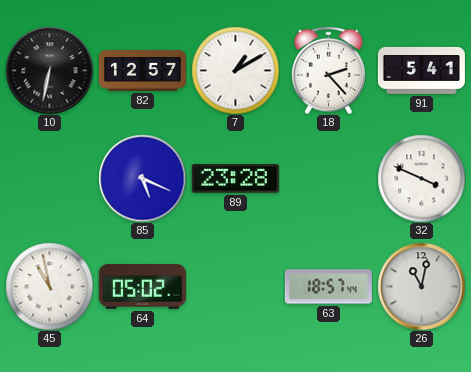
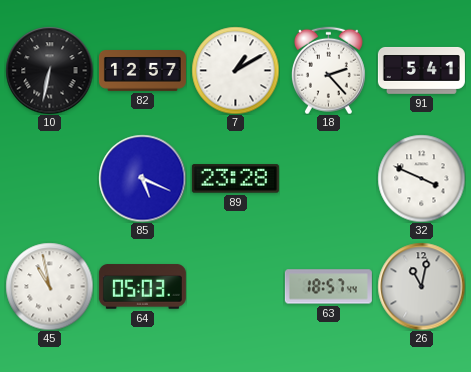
64: 05:02 -> 05:03
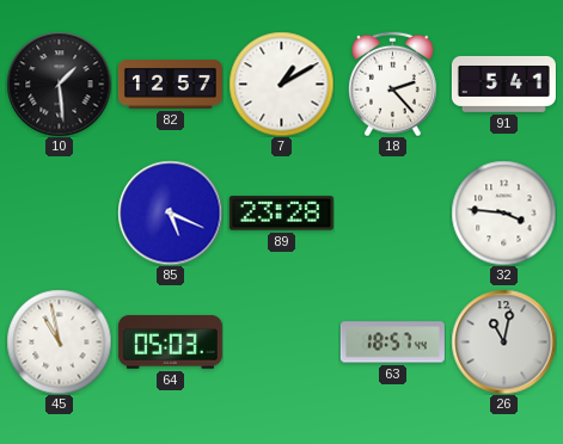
10: 6:32 -> 1:29
32: 3:49 -> 3:46
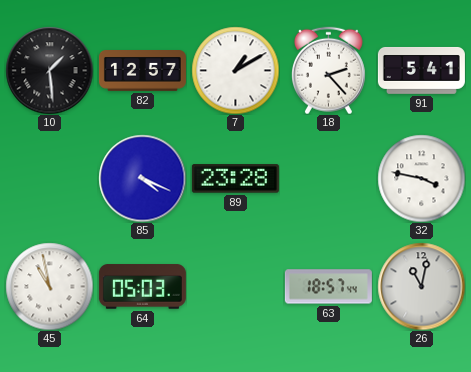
85: 5:19 -> 4:19
32: 3:46 -> 3:47
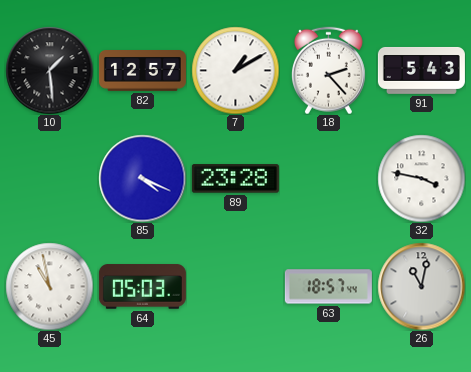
91: 5:41 -> 5:43
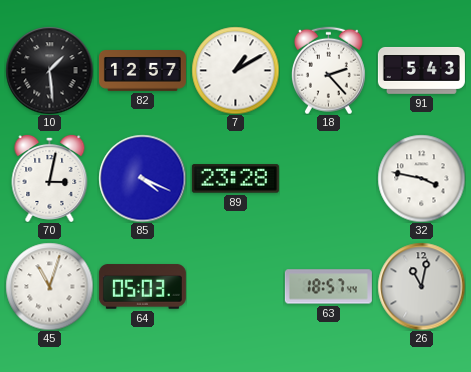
70: none -> 3:02
45: 10:58 -> 11:03
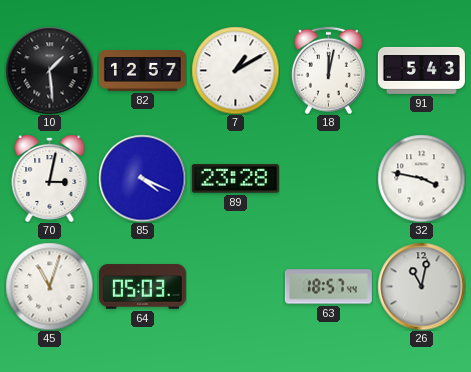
18: 2:23 -> 12:02
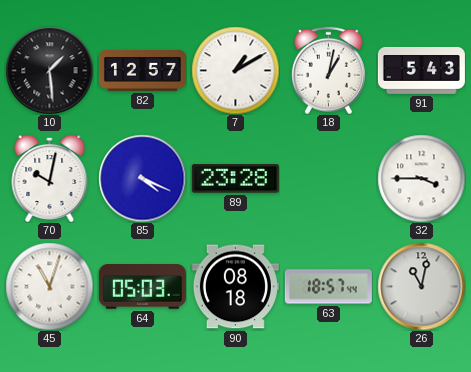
18: 12:02 -> 1:02
70: 3:02 -> 10:02
32: 3:47 -> 3:45
90: none -> 08:18
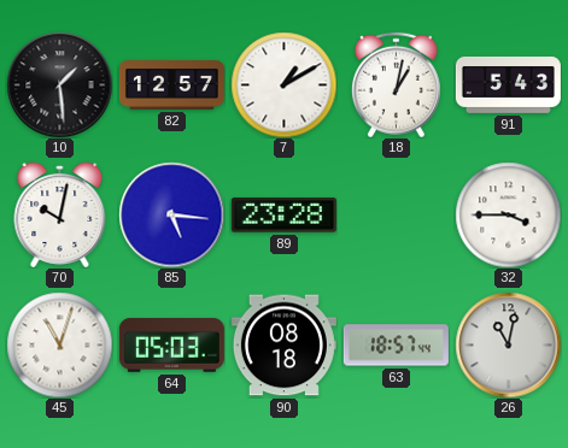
85: 4:19 -> 5:16
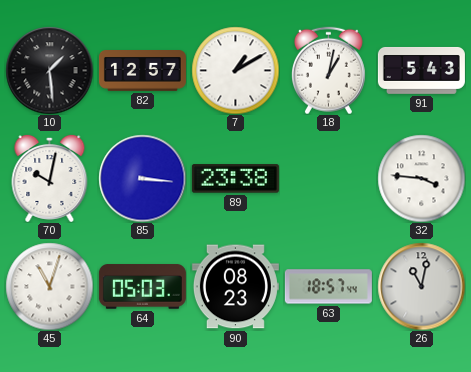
85: 5:16 -> 3:16
89: 23:28 -> 23:38
32: 3:45 -> 3:46
90: 08:18 -> 08:23
